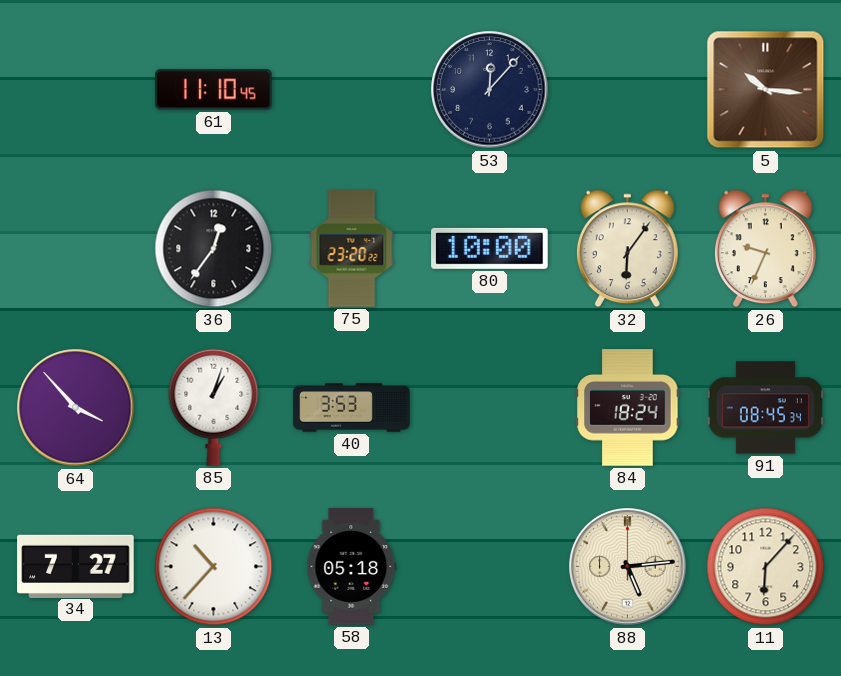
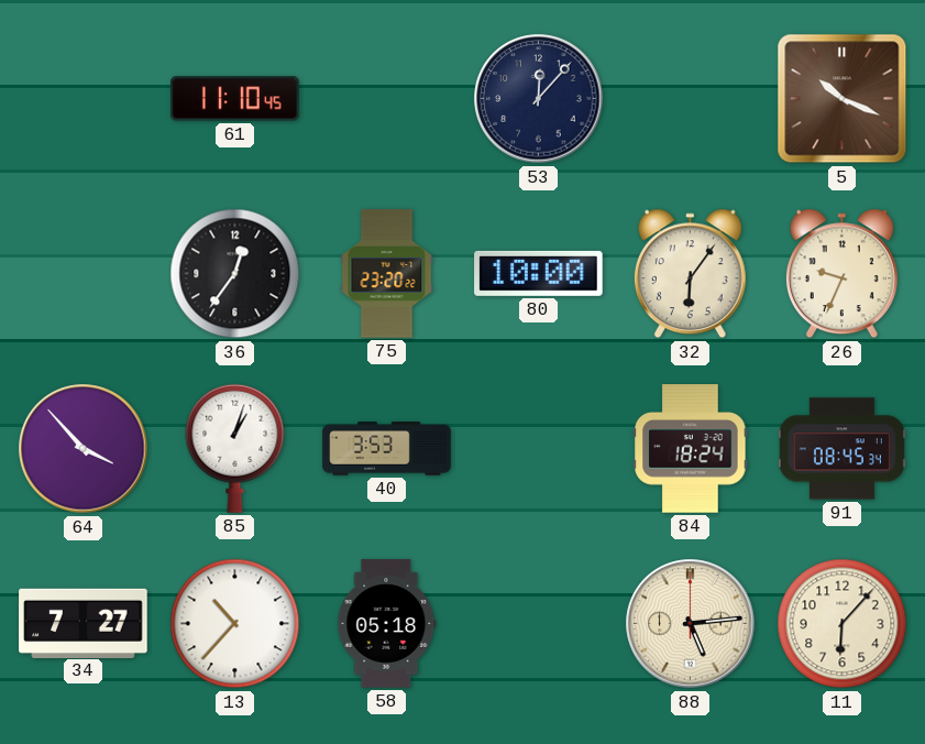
5: 10:16 -> 10:19
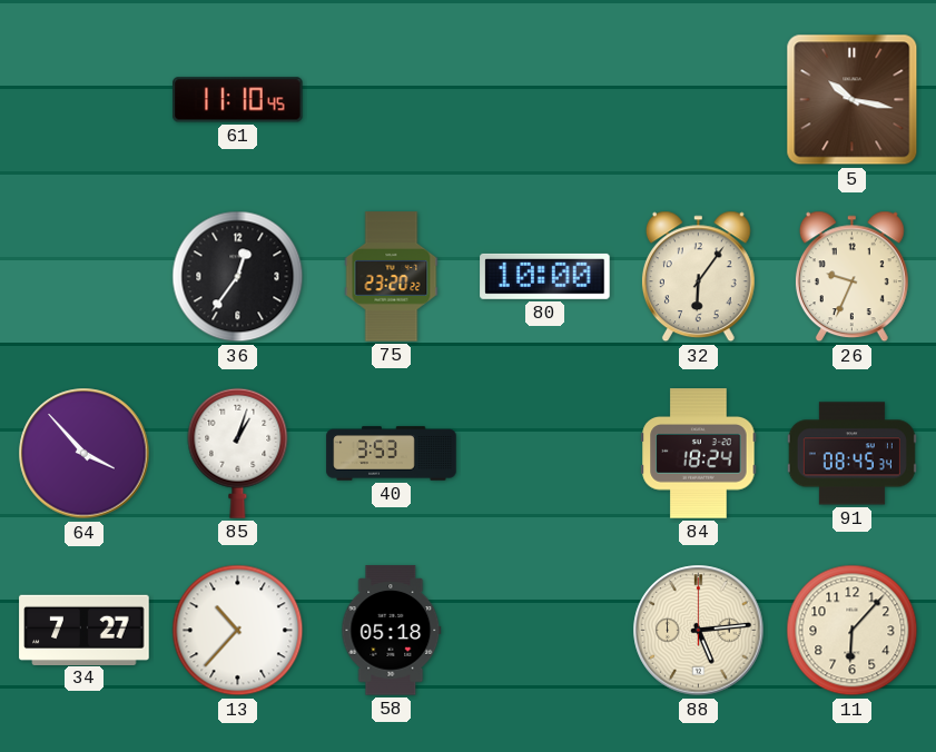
53: 12:07 -> none
5: 10:19 -> 10:17
